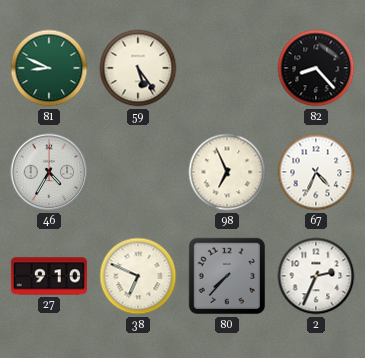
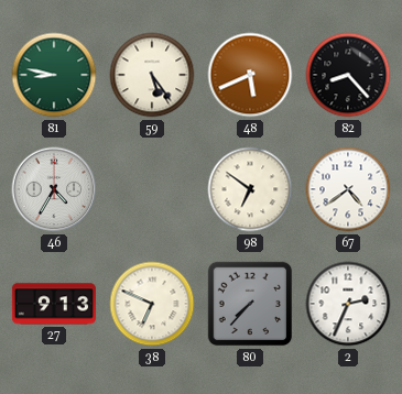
81: 8:49 -> 8:47
48: none -> 5:41
98: 6:56 -> 6:51
67: 4:34 -> 4:39
27: 9:10 -> 9:13
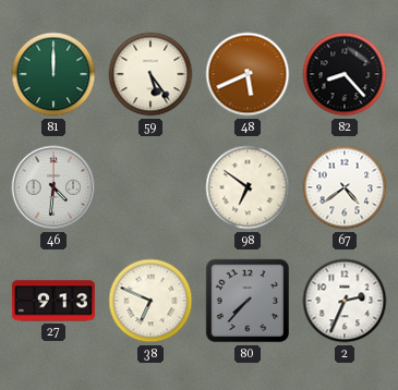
81: 8:47 -> 12:00
46: 4:35 -> 4:31
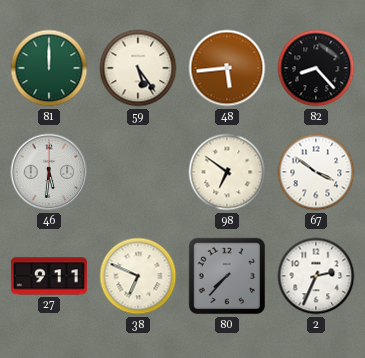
48: 5:41 -> 5:44
46: 4:31 -> 5:31
67: 4:39 -> 3:51
27: 9:13 -> 9:11
